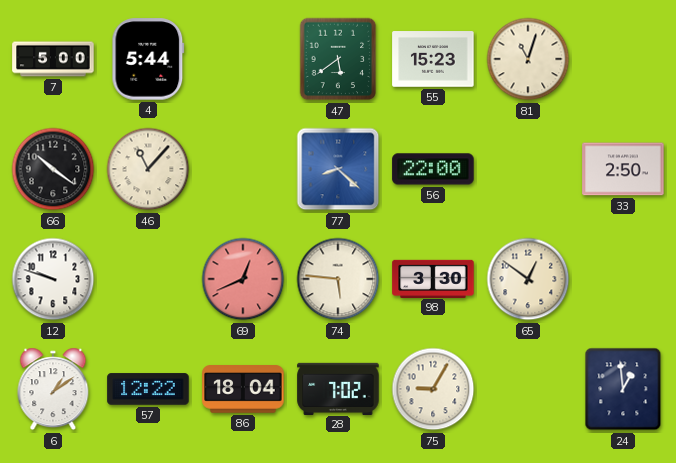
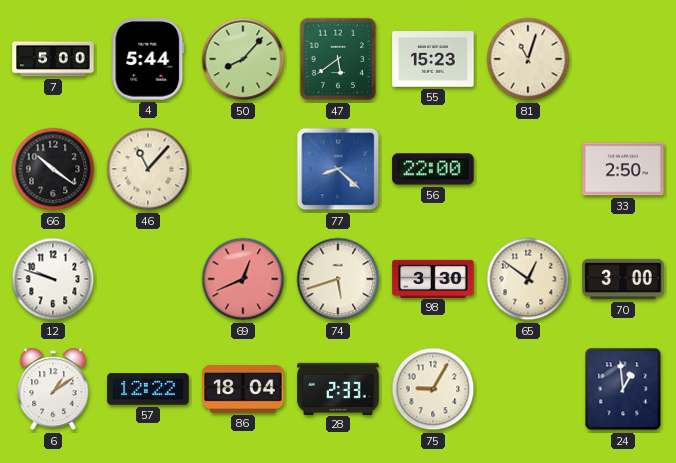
50: none -> 8:07
74: 5:46 -> 5:42
70: none -> 3:00
28: 7:02 -> 2:33
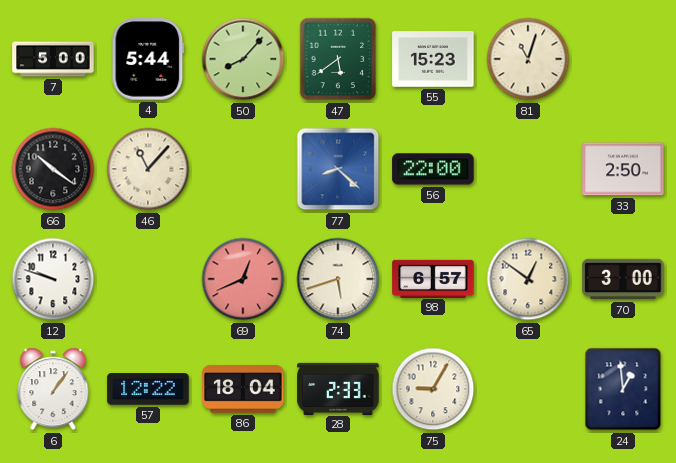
98: 3:30 -> 6:57
6: 1:09 -> 1:06
